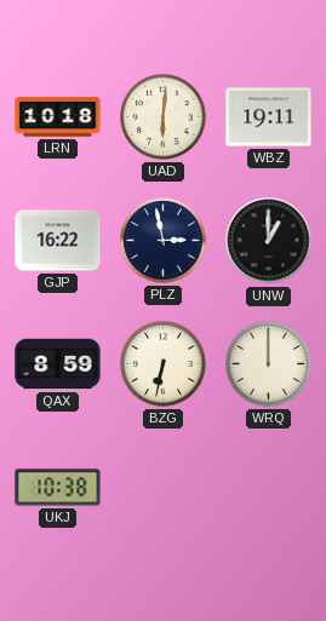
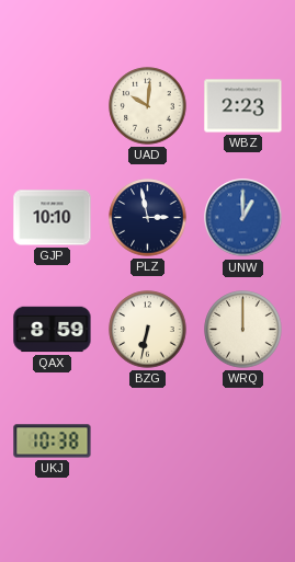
LRN: 10:18 -> none
UAD: 6:01 -> 10:01
WBZ: 19:11 -> 2:23
GJP: 16:22 -> 10:10
UNW dial: black -> blue
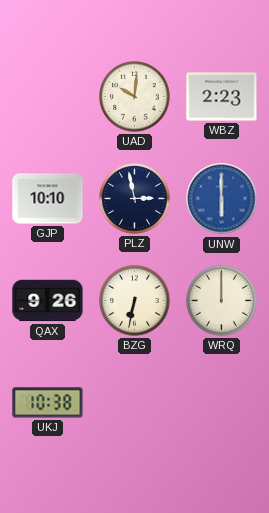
UNW: 1:00 -> 6:00
QAX: 8:59 -> 9:26
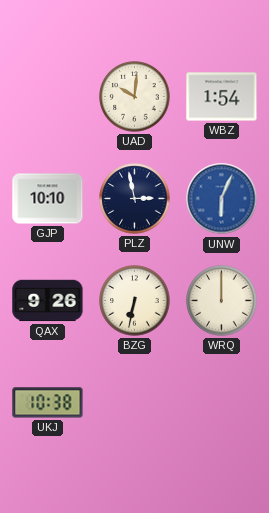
WBZ: 2:23 -> 1:54
UNW: 6:00 -> 6:04
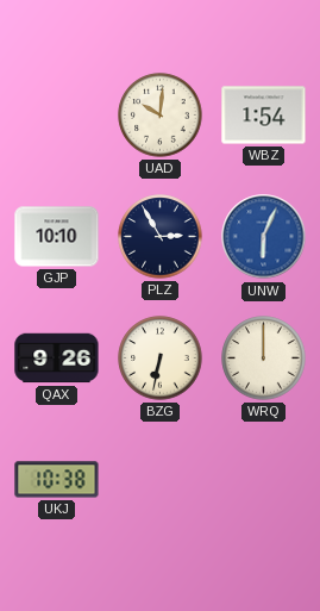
PLZ: 2:58 -> 2:55
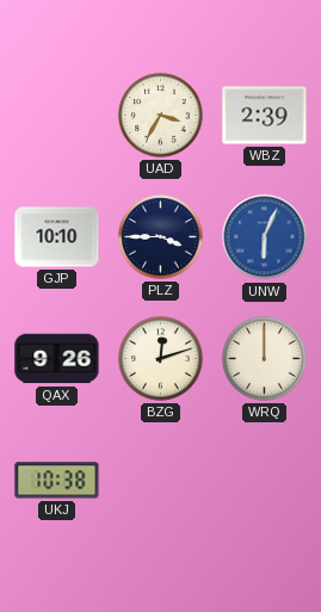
UAD: 10:01 -> 3:35
WBZ: 1:54 -> 2:39
PLZ: 2:55 -> 3:45
BZG: 6:32 -> 12:12
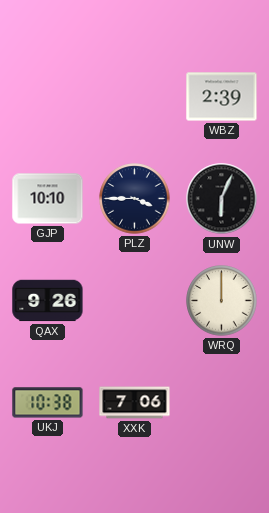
UAD: 3:35 -> none
UNW dial: blue -> black
BZG: 12:12 -> none
XXK: none -> 7:06
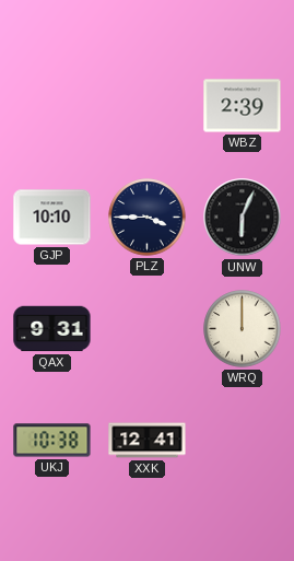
QAX: 9:26 -> 9:31
XXK: 7:06 -> 12:41
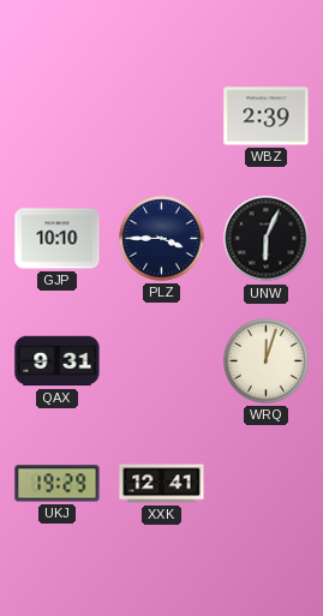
WRQ: 12:00 -> 12:03
UKJ: 10:38 -> 19:29
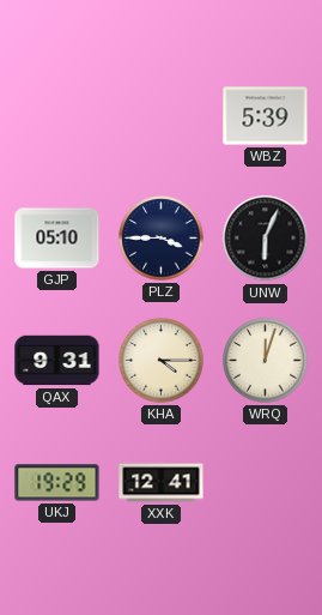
WBZ: 2:39 -> 5:39
GJP: 10:10 -> 05:10
KHA: none -> 4:15
